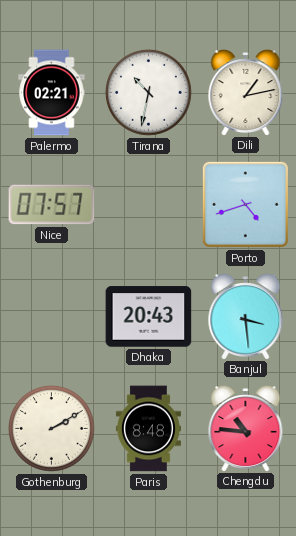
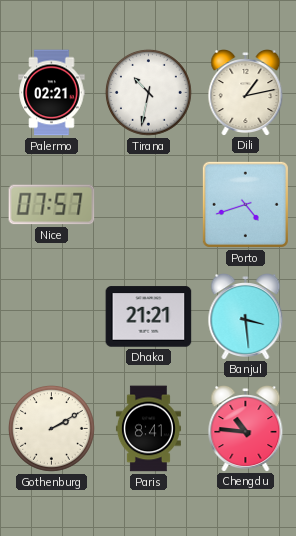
Dhaka: 20:43 -> 21:21
Paris: 8:48 -> 8:41
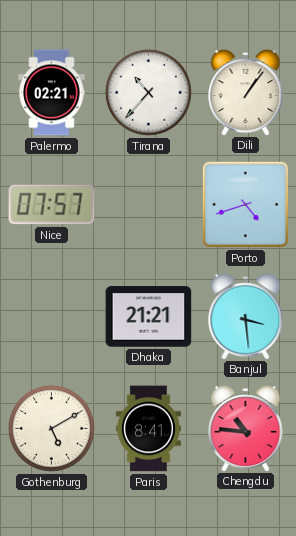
Tirana: 10:32 -> 10:37
Dili: 1:13 -> 1:06
Gothenburg: 2:10 -> 5:10
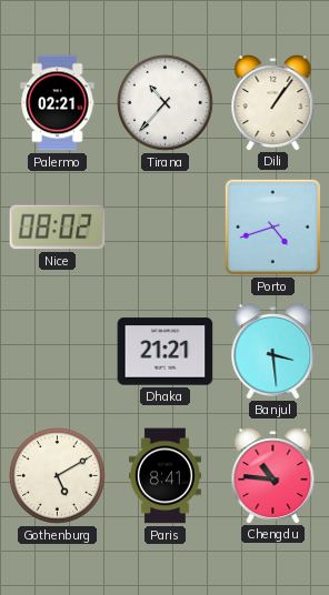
Nice: 07:57 -> 08:02
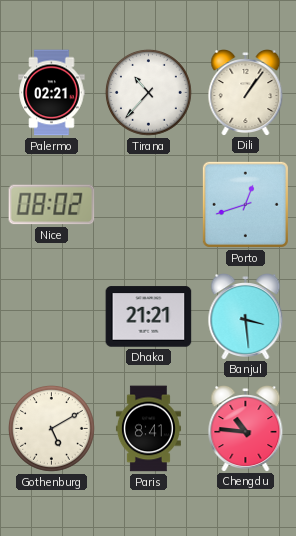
Porto: 4:42 -> 12:42
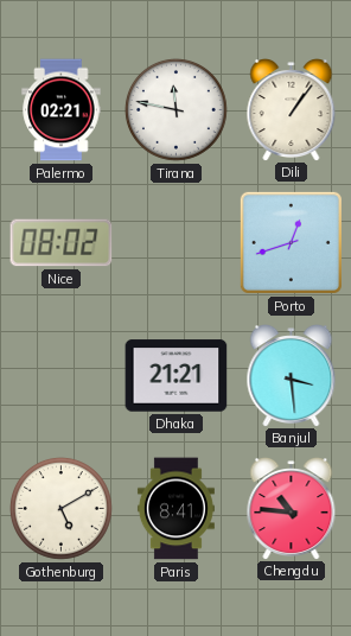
Tirana: 10:37 -> 11:47
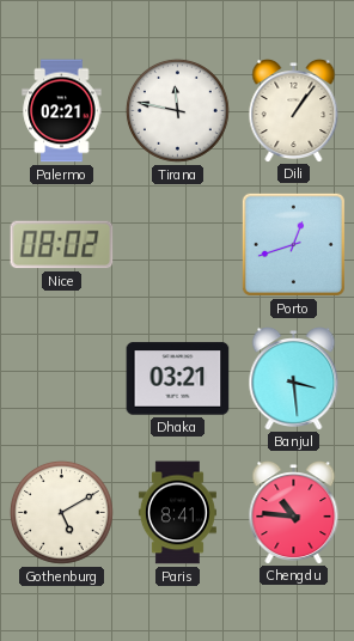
Dhaka: 21:21 -> 03:21
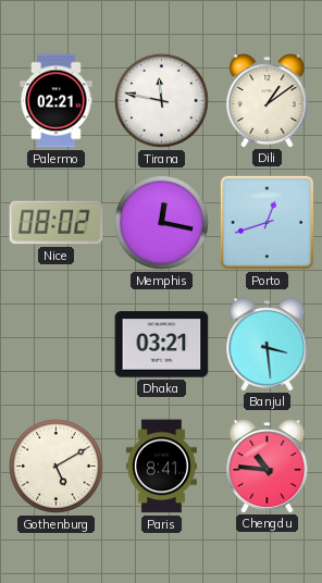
Dili: 1:06 -> 1:09
Memphis: none -> 12:17
